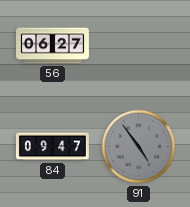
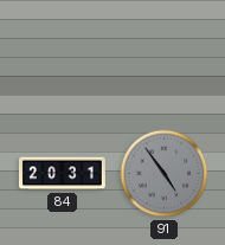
56: 06:27 -> none
84: 09:47 -> 20:31
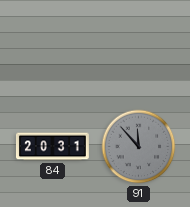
91: 4:54 -> 11:53
